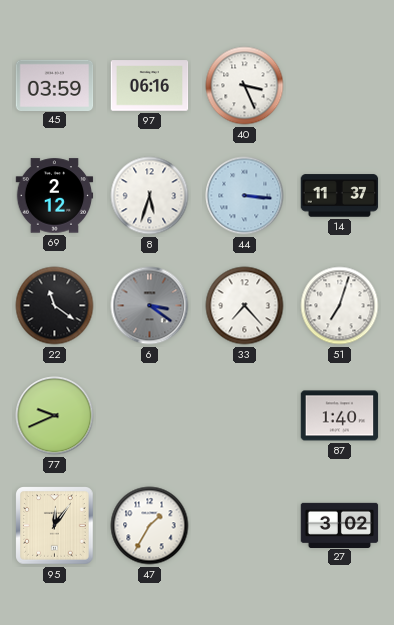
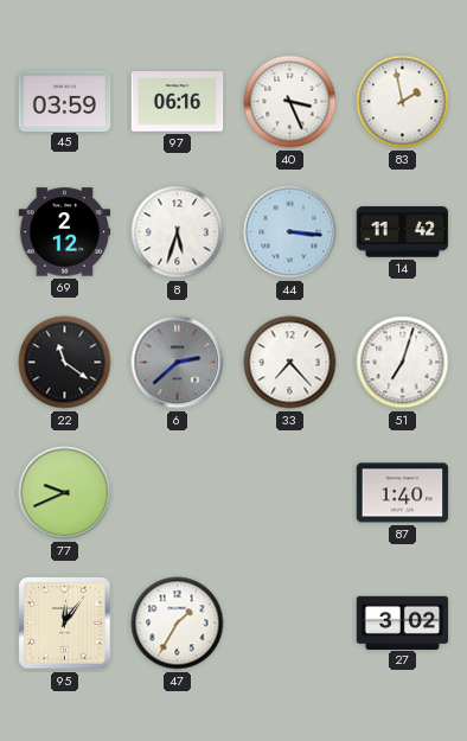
83: none -> 1:58
14: 11:37 -> 11:42
6: 3:21 -> 2:38
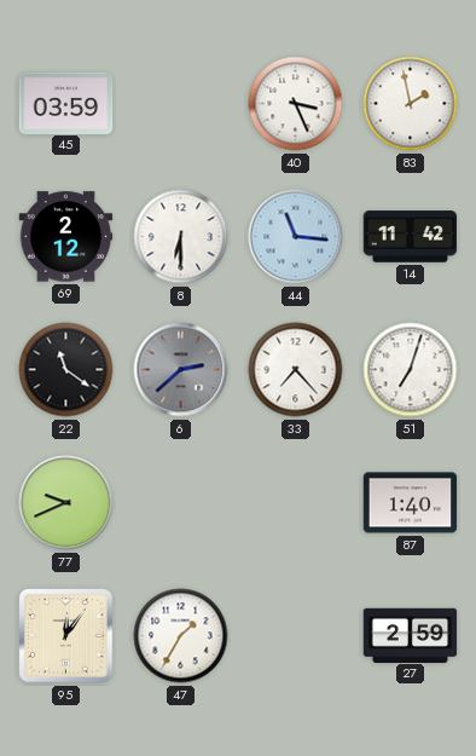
97: 06:16 -> none
8: 5:33 -> 6:30
44: 3:16 -> 11:16
27: 3:02 -> 2:59
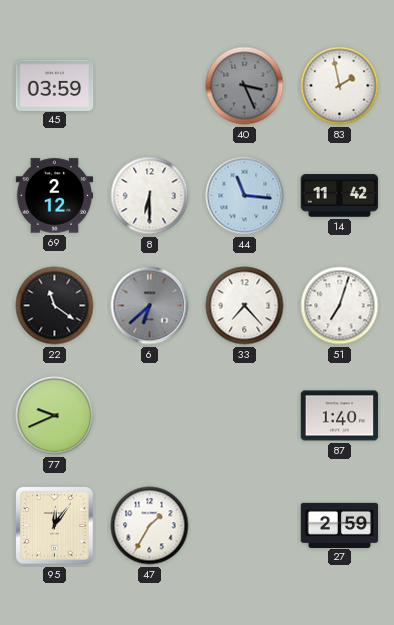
40 dial: white -> grey
6: 2:38 -> 6:38
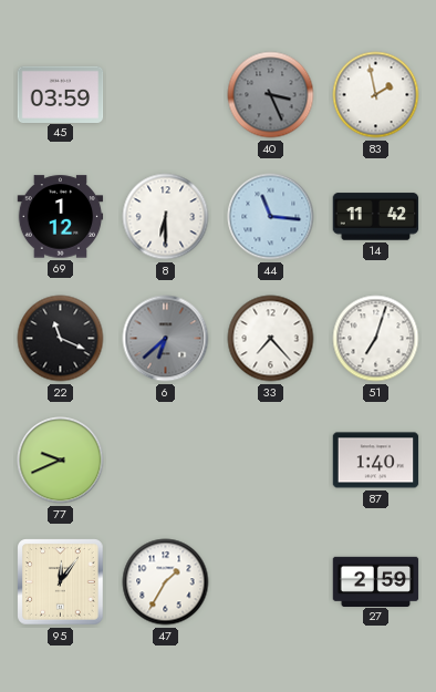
69: 2:12 -> 1:12
22: 11:21 -> 11:19
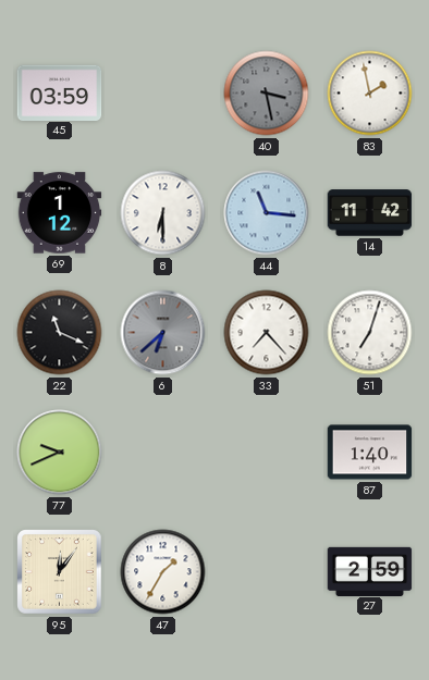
40: 3:26 -> 3:28
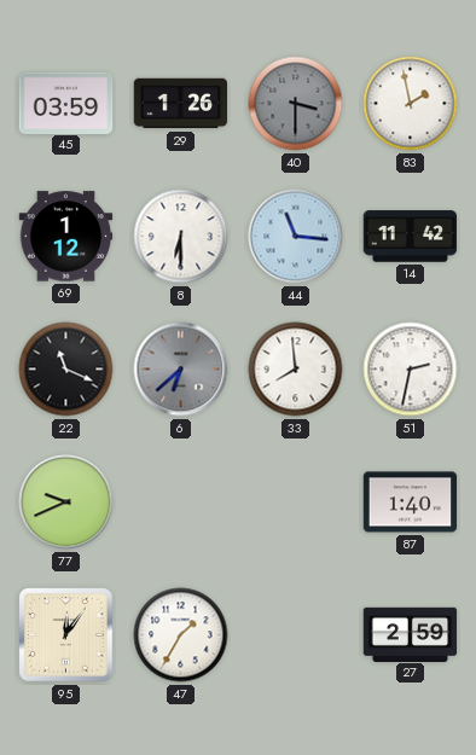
29: none -> 1:26
40: 3:28 -> 3:30
33: 7:23 -> 7:59
51: 7:03 -> 2:32
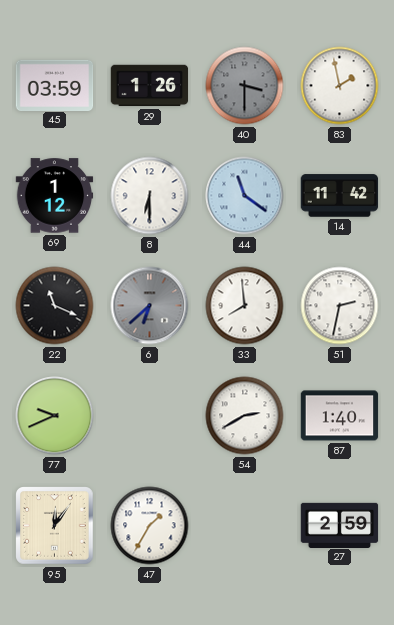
44: 11:16 -> 11:21
54: none -> 2:40
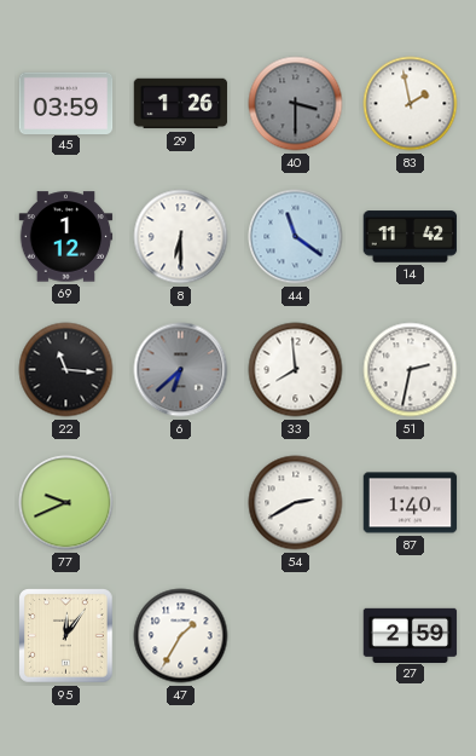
22: 11:19 -> 11:16
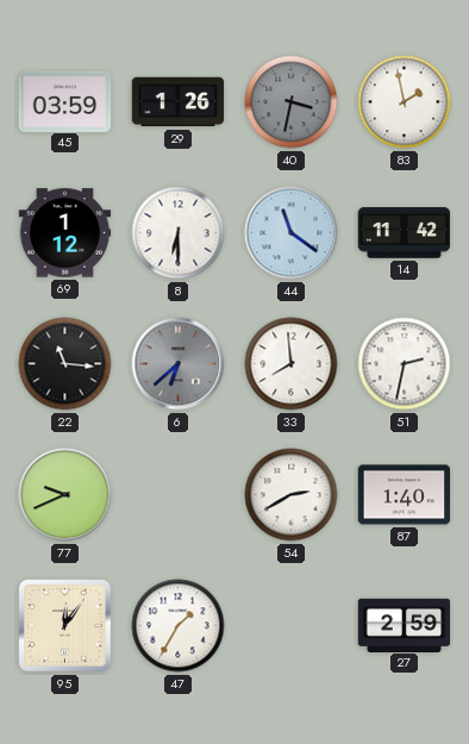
40: 3:30 -> 3:32
